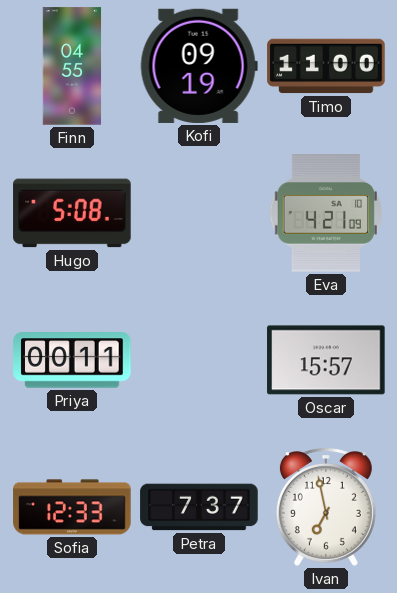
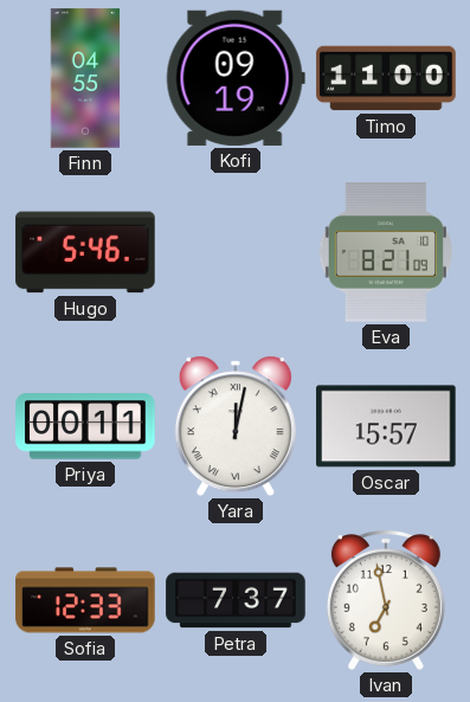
Hugo: 5:08 -> 5:46
Eva: 4:21 -> 8:21
Yara: none -> 12:02
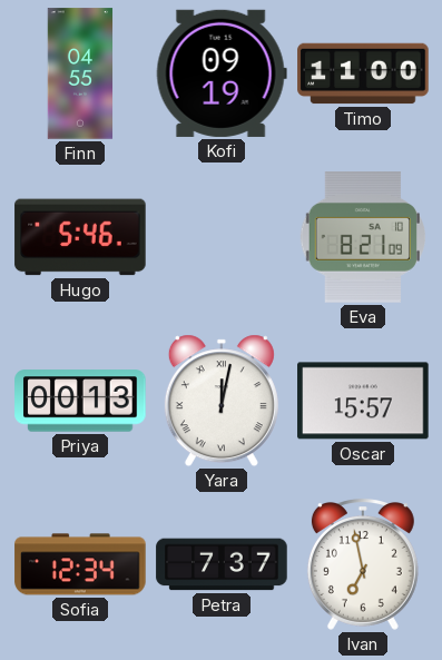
Priya: 00:11 -> 00:13
Sofia: 12:33 -> 12:34
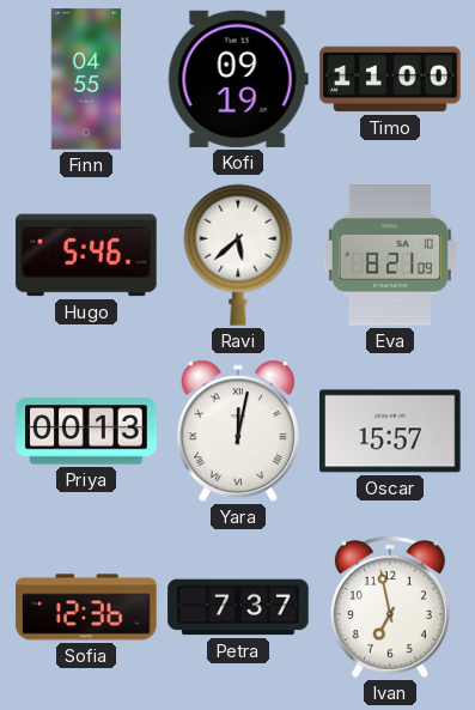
Ravi: none -> 5:38
Sofia: 12:34 -> 12:36
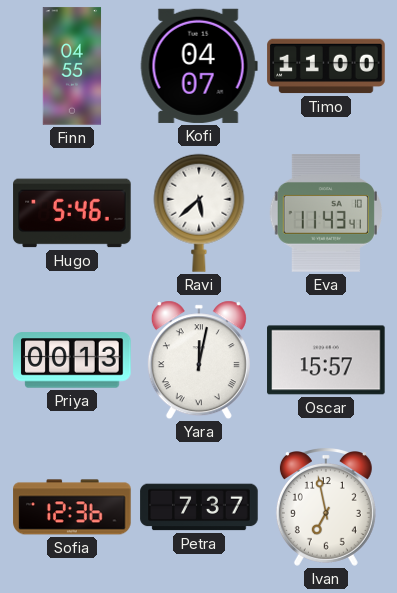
Kofi: 09:19 -> 04:07
Eva: 8:21 -> 11:43
